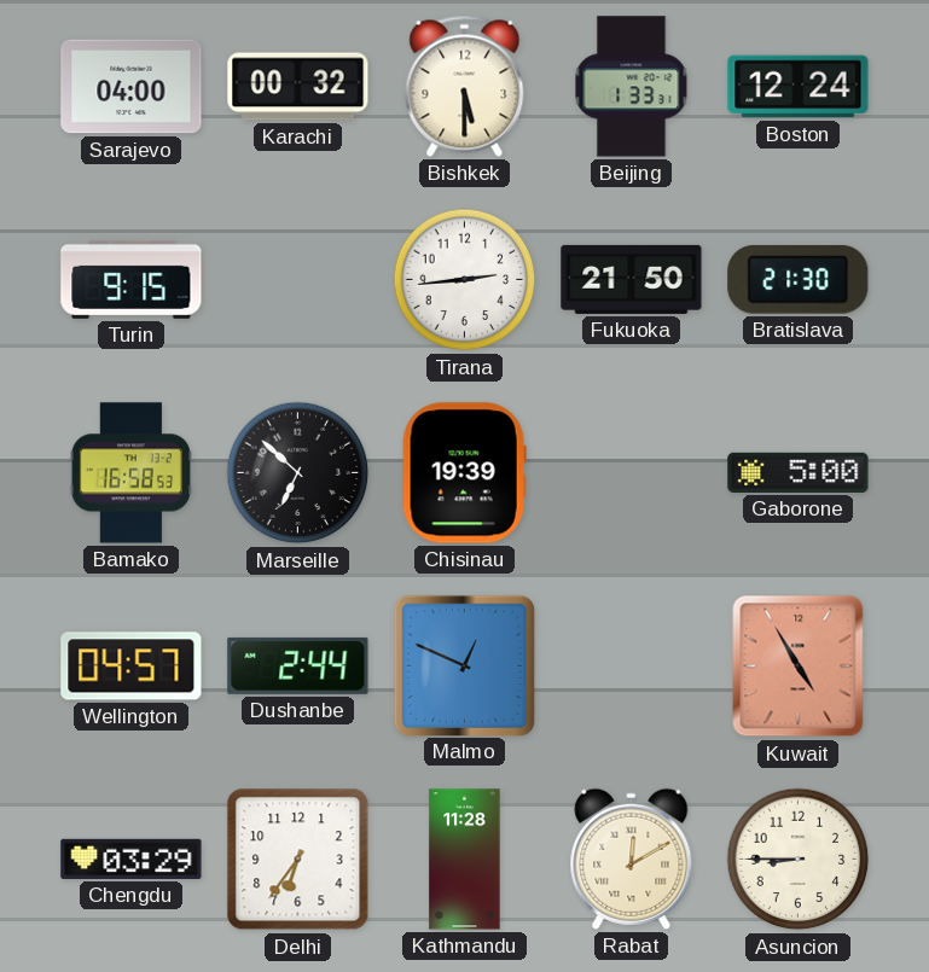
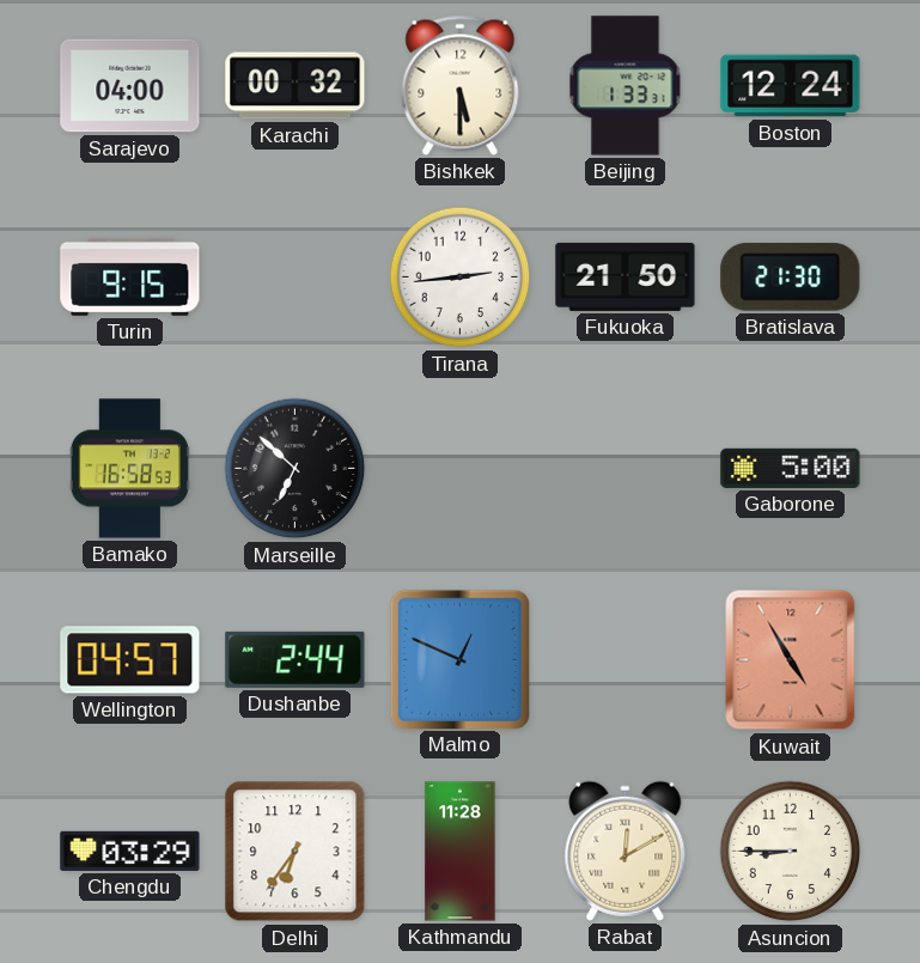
Chisinau: 19:39 -> none
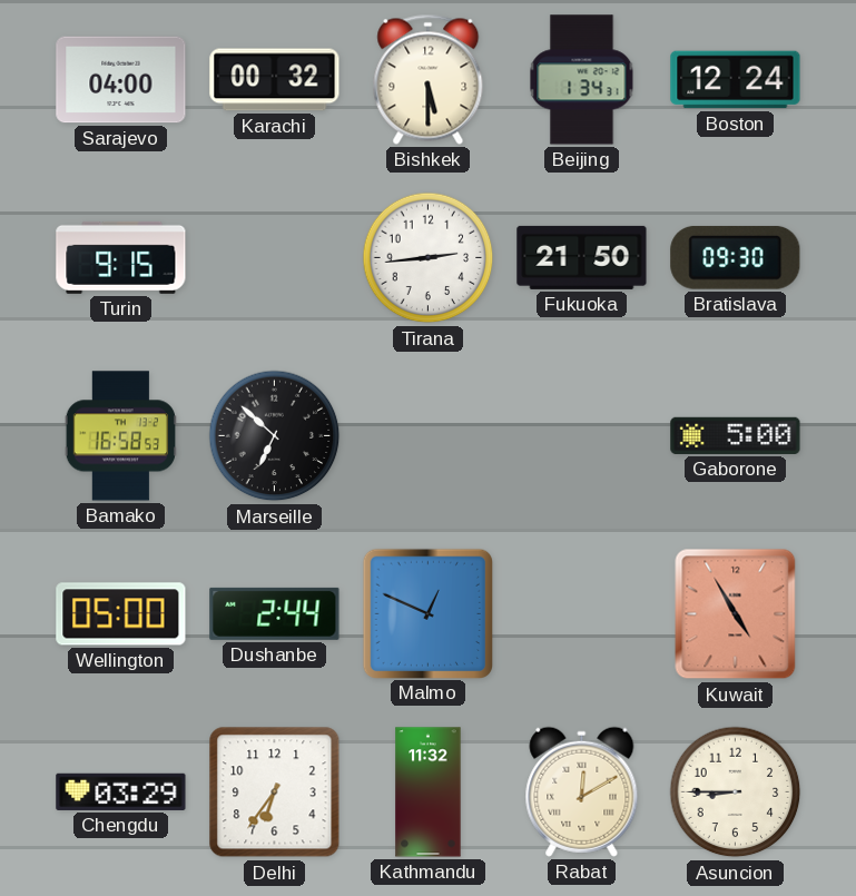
Beijing: 1:33 -> 1:34
Bratislava: 21:30 -> 09:30
Wellington: 04:57 -> 05:00
Kathmandu: 11:28 -> 11:32
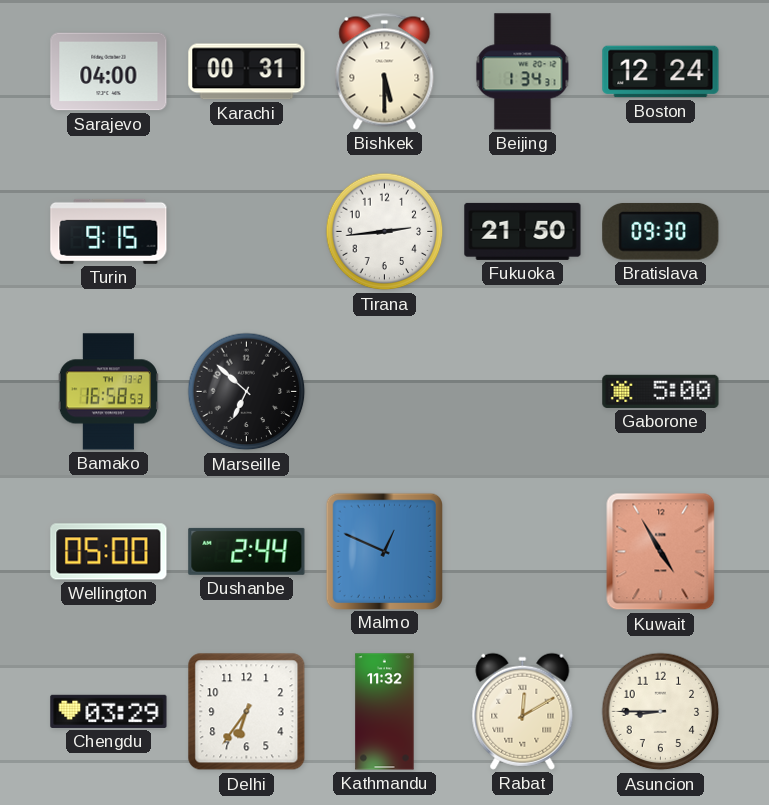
Karachi: 00:32 -> 00:31
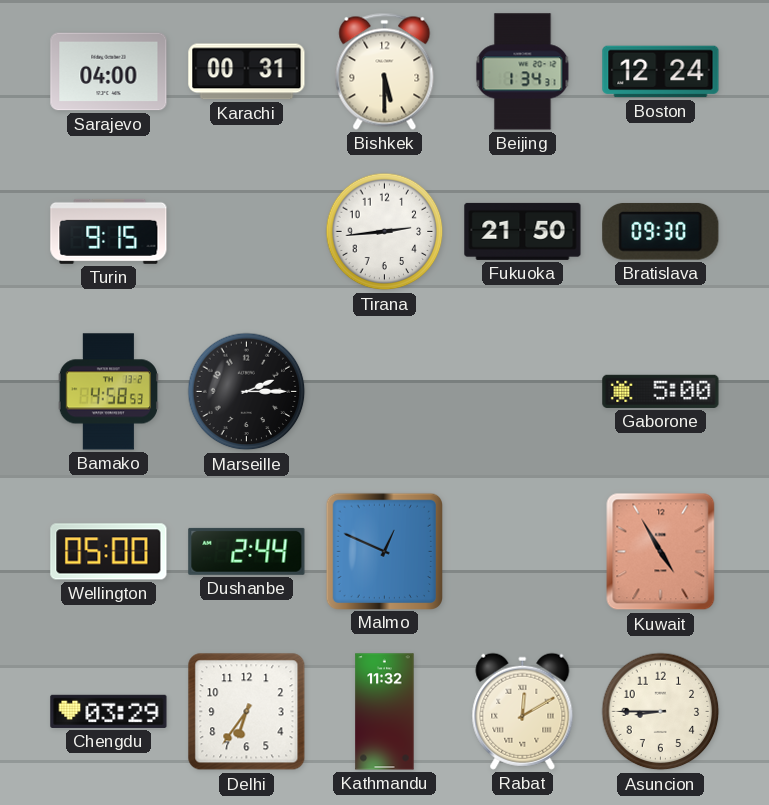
Bamako: 16:58 -> 4:58
Marseille: 6:52 -> 2:15
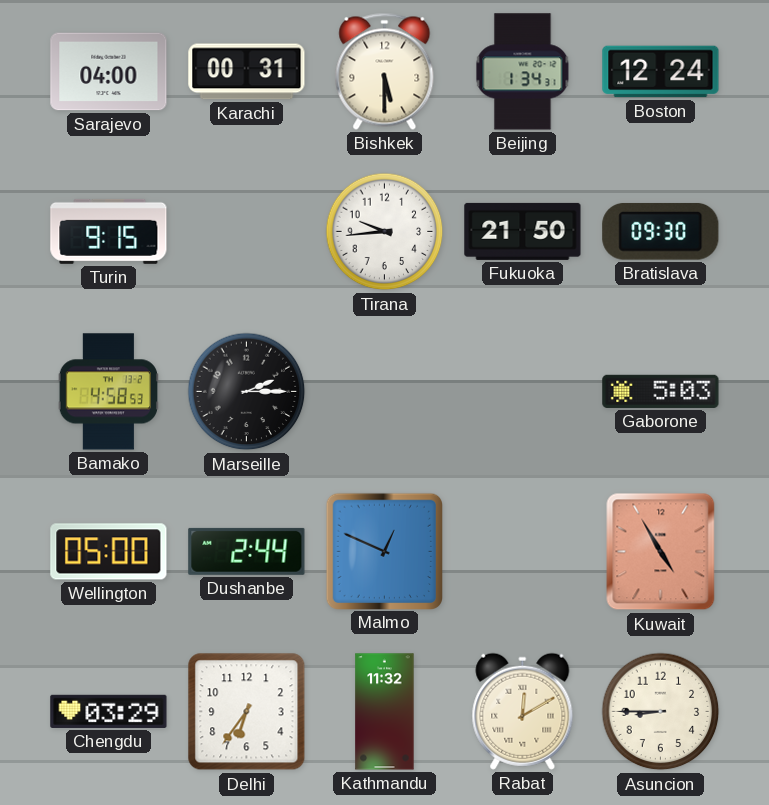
Tirana: 2:44 -> 9:44
Gaborone: 5:00 -> 5:03
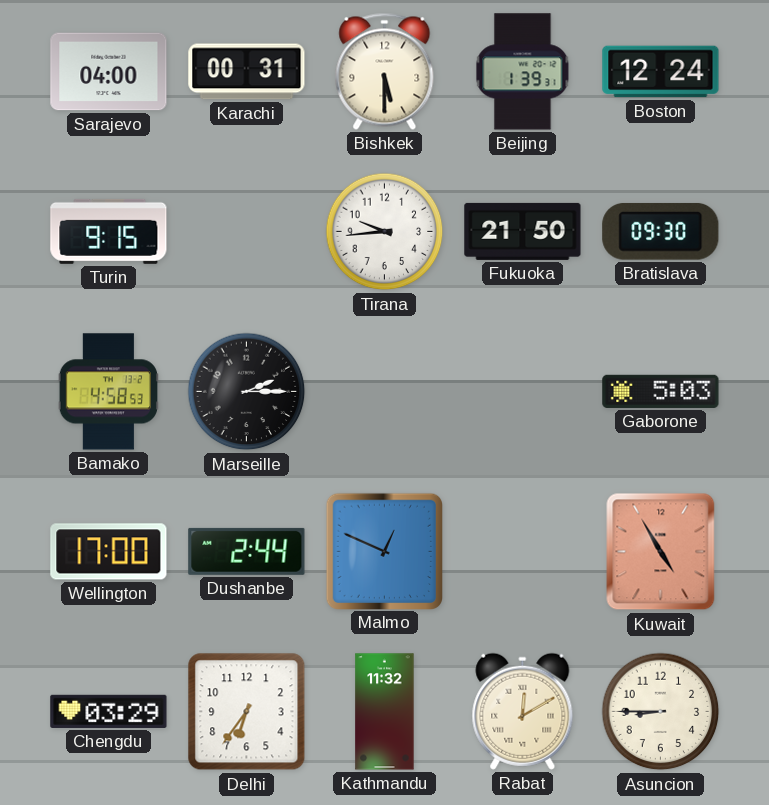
Beijing: 1:34 -> 1:39
Wellington: 05:00 -> 17:00
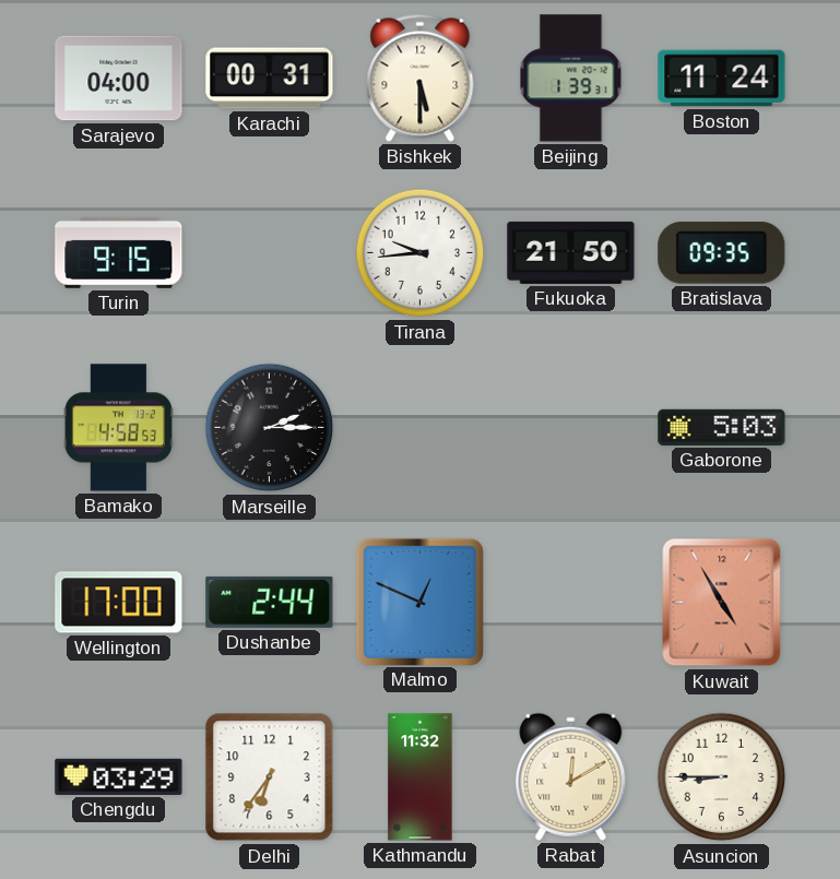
Boston: 12:24 -> 11:24
Bratislava: 09:30 -> 09:35
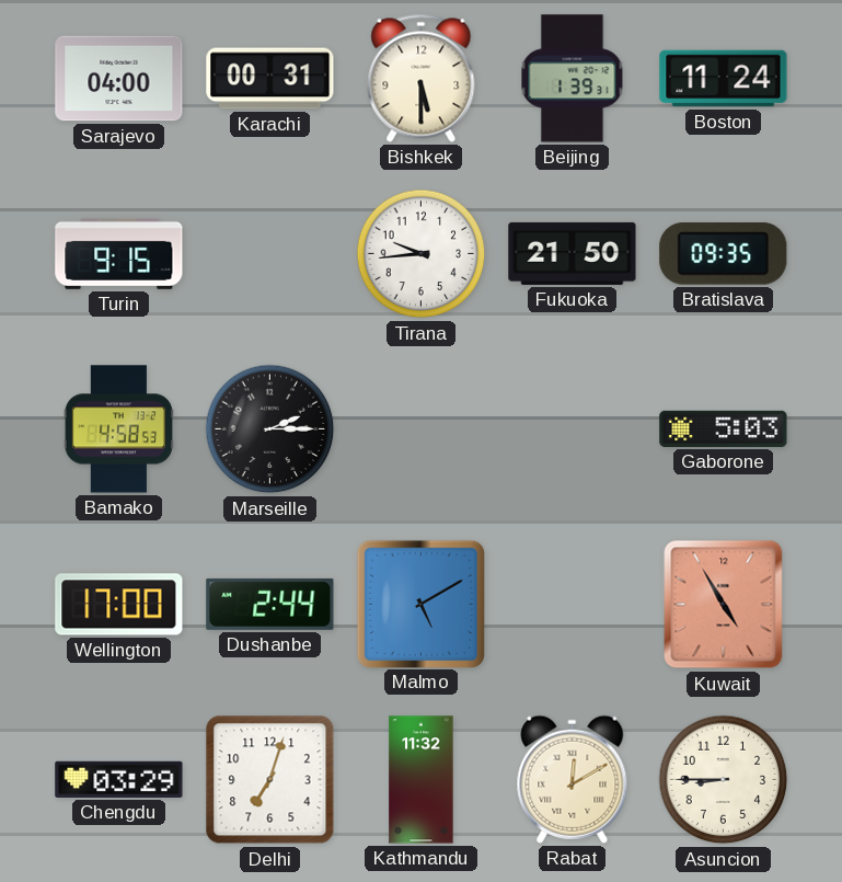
Malmo: 12:49 -> 5:10
Delhi: 6:36 -> 7:03
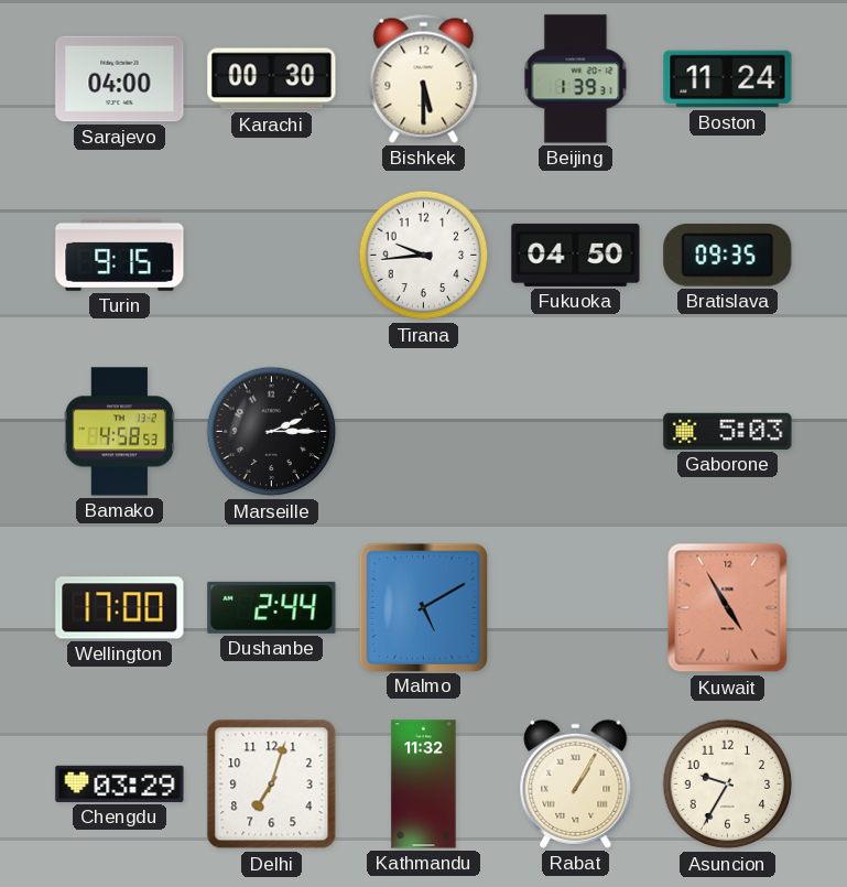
Karachi: 00:31 -> 00:30
Fukuoka: 21:50 -> 04:50
Rabat: 12:10 -> 1:05
Asuncion: 8:45 -> 9:35
